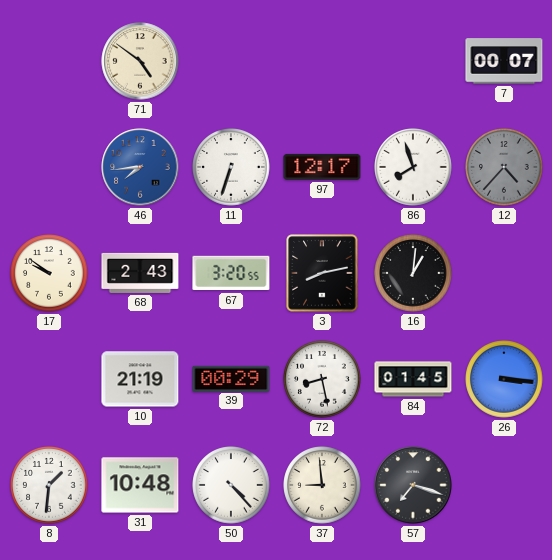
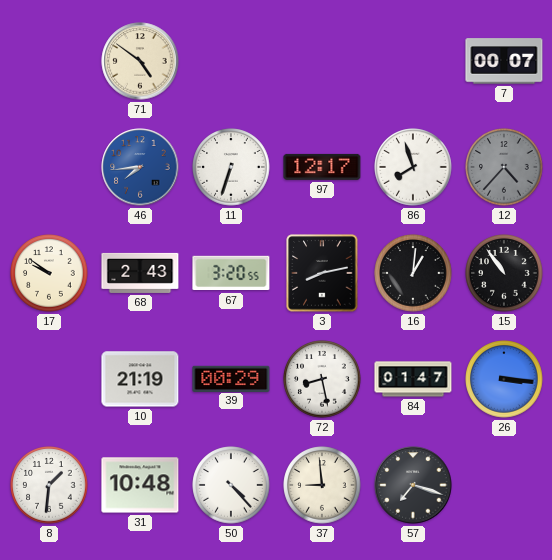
15: none -> 10:54
84: 01:45 -> 01:47
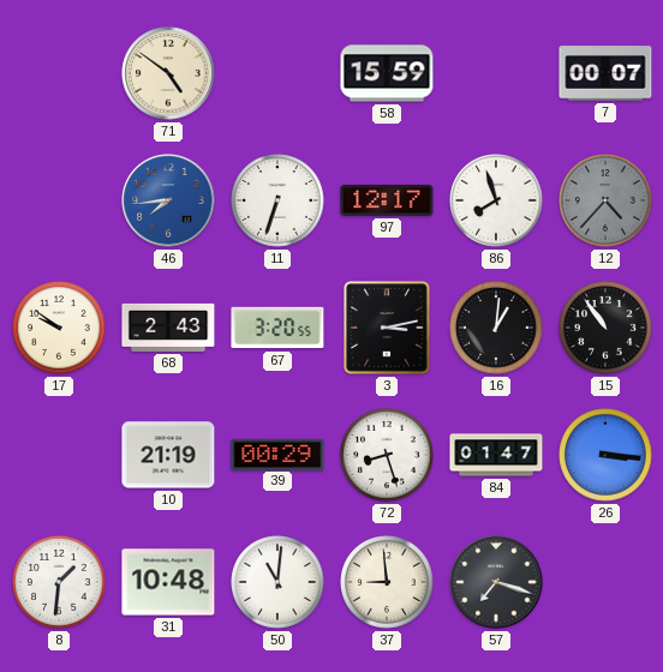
58: none -> 15:59
3: 8:13 -> 3:13
72: 8:28 -> 8:27
50: 4:23 -> 11:01
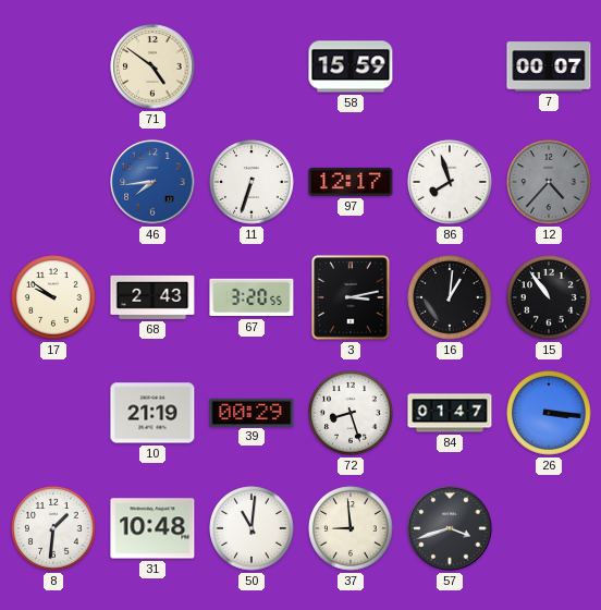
57: 7:18 -> 3:42
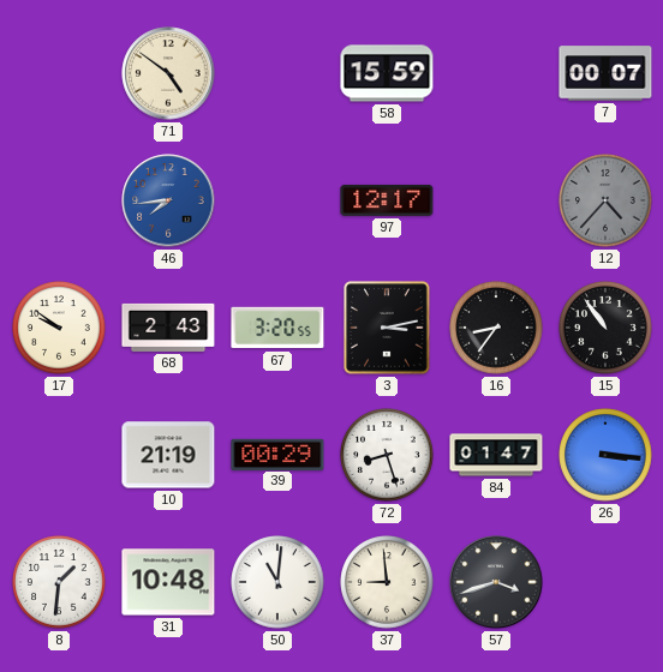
11: 6:33 -> none
86: 7:57 -> none
16: 1:01 -> 8:36
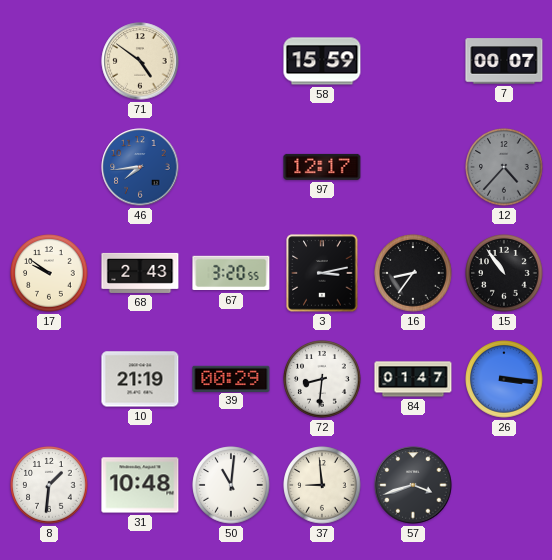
72: 8:27 -> 8:31
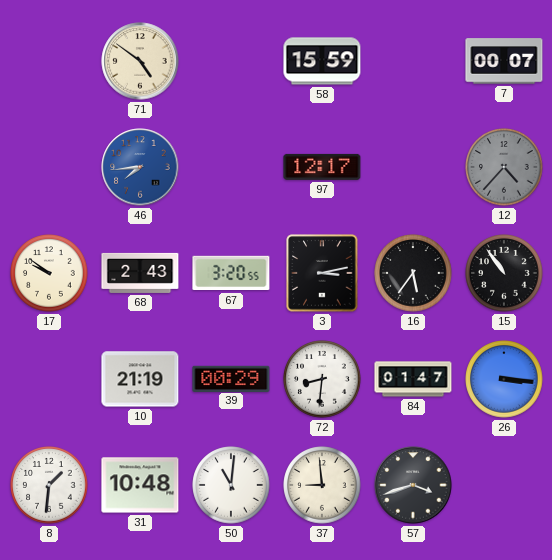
16: 8:36 -> 5:36
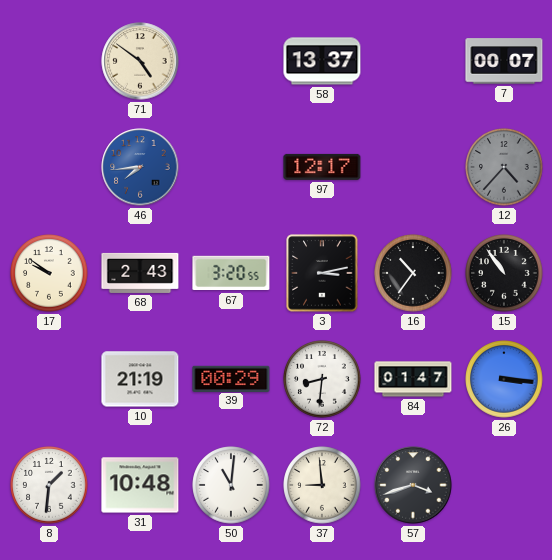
58: 15:59 -> 13:37
16: 5:36 -> 10:36
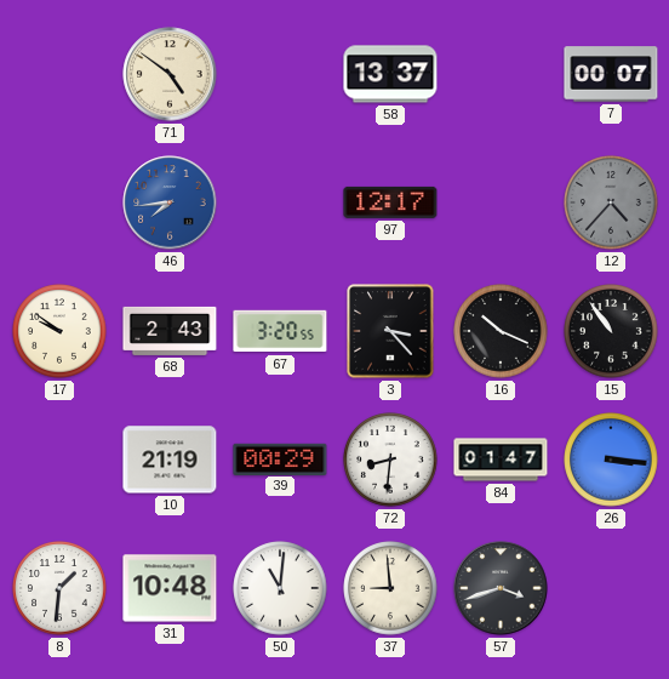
3: 3:13 -> 3:23
16: 10:36 -> 10:19
